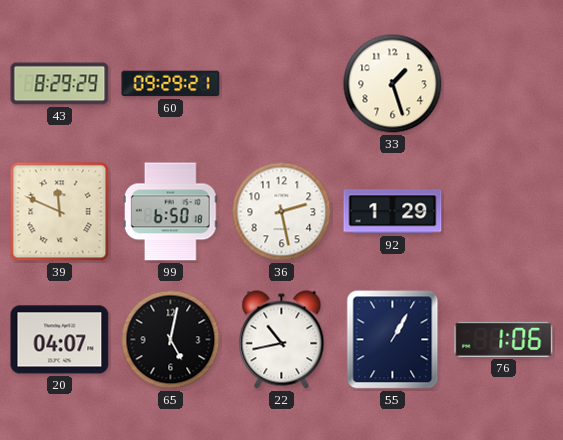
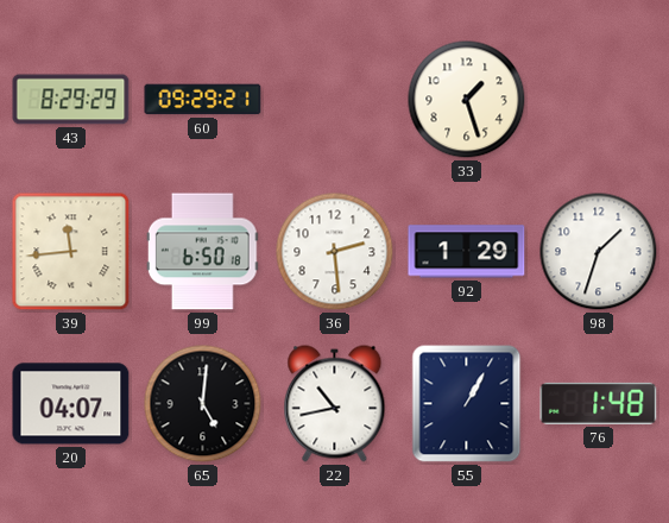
39: 11:49 -> 11:44
36: 2:28 -> 2:29
98: none -> 1:33
65: 5:02 -> 5:01
76: 1:06 -> 1:48
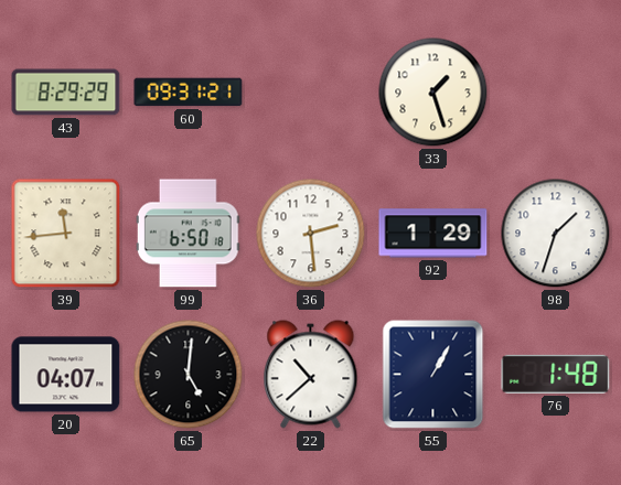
60: 09:29 -> 09:31
22: 10:43 -> 10:38
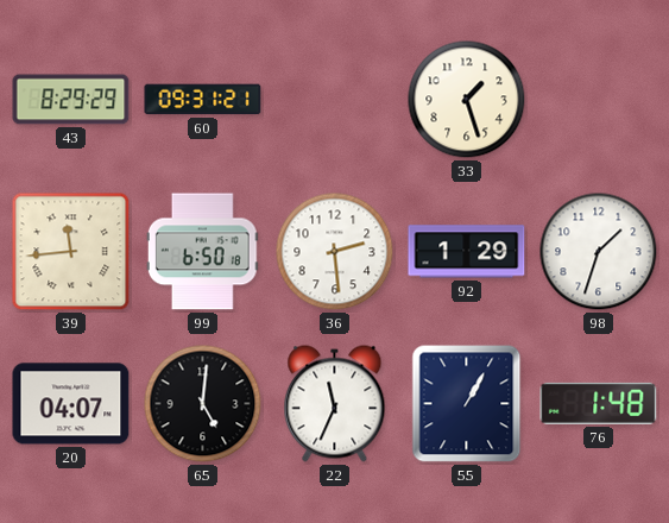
22: 10:38 -> 11:34
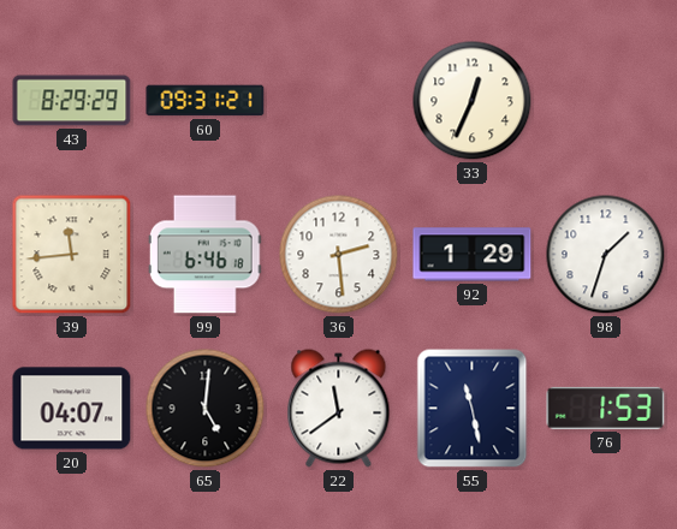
33: 1:27 -> 12:34
99: 6:50 -> 6:46
22: 11:34 -> 11:39
55: 1:05 -> 11:28
76: 1:48 -> 1:53
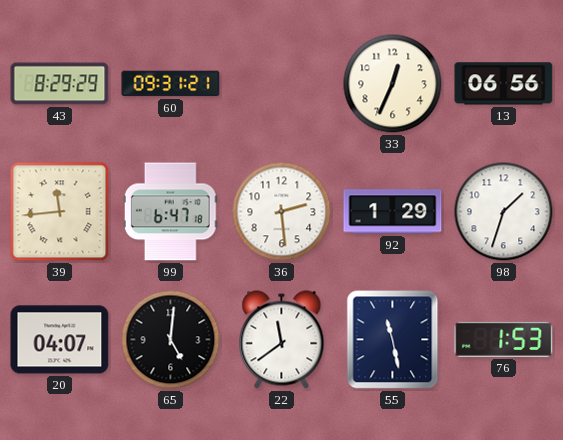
13: none -> 06:56
99: 6:46 -> 6:47
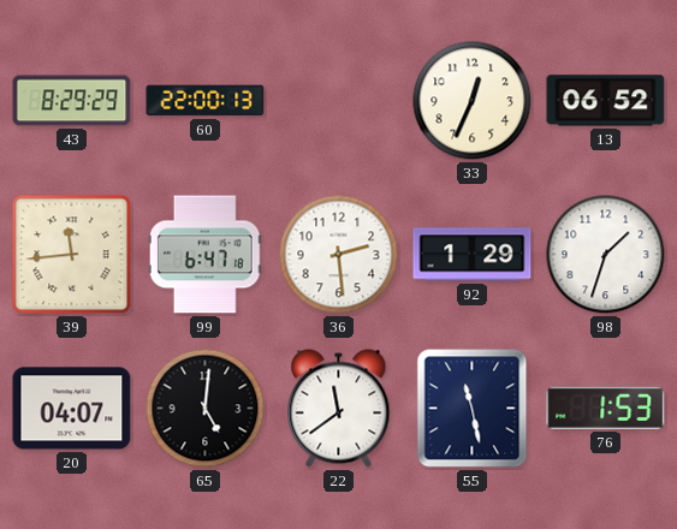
60: 09:31 -> 22:00
13: 06:56 -> 06:52
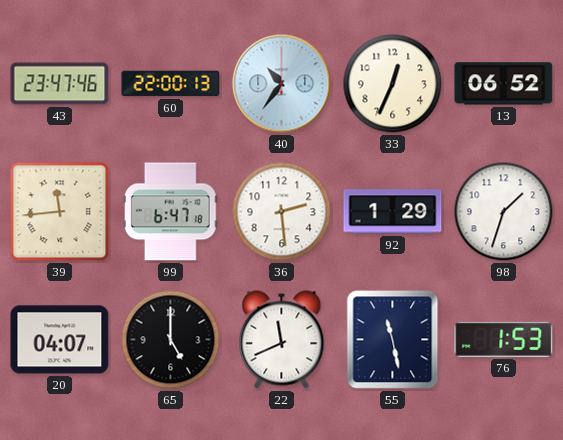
43: 8:29 -> 23:47
40: none -> 10:36
65: 5:01 -> 5:00
22: 11:39 -> 11:41
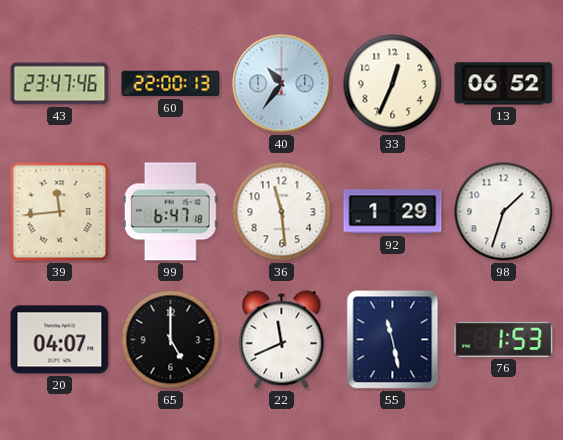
36: 2:29 -> 11:29
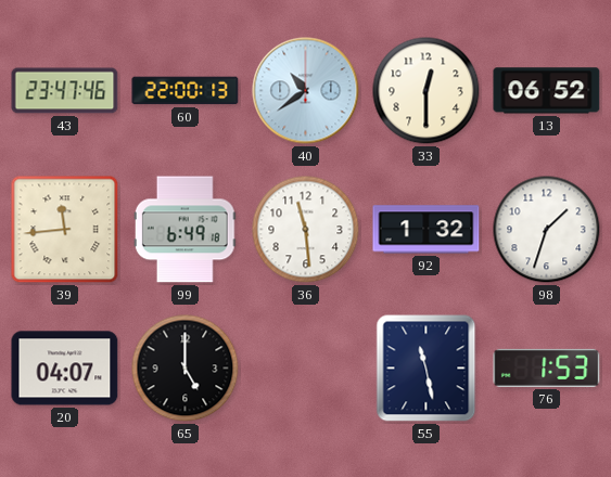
40: 10:36 -> 10:39
33: 12:34 -> 12:30
99: 6:47 -> 6:49
92: 1:29 -> 1:32
22: 11:41 -> none
